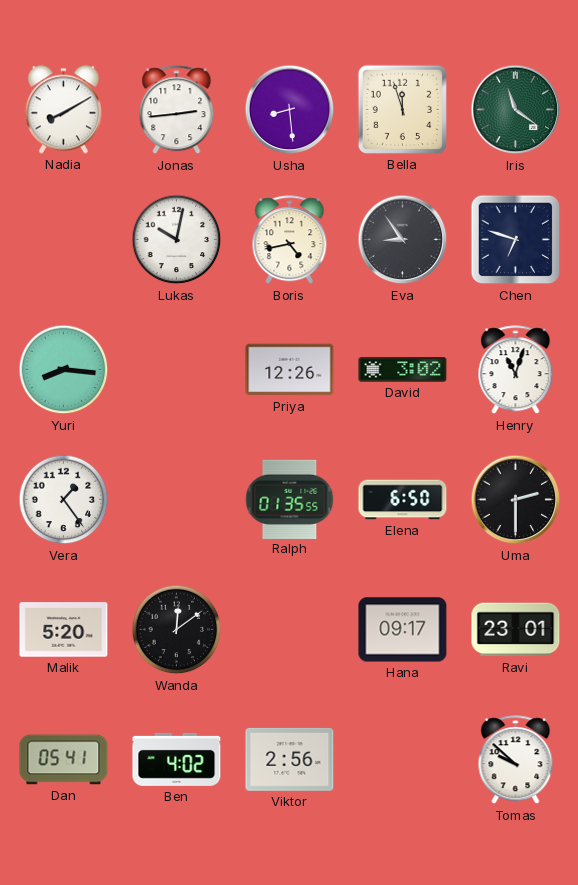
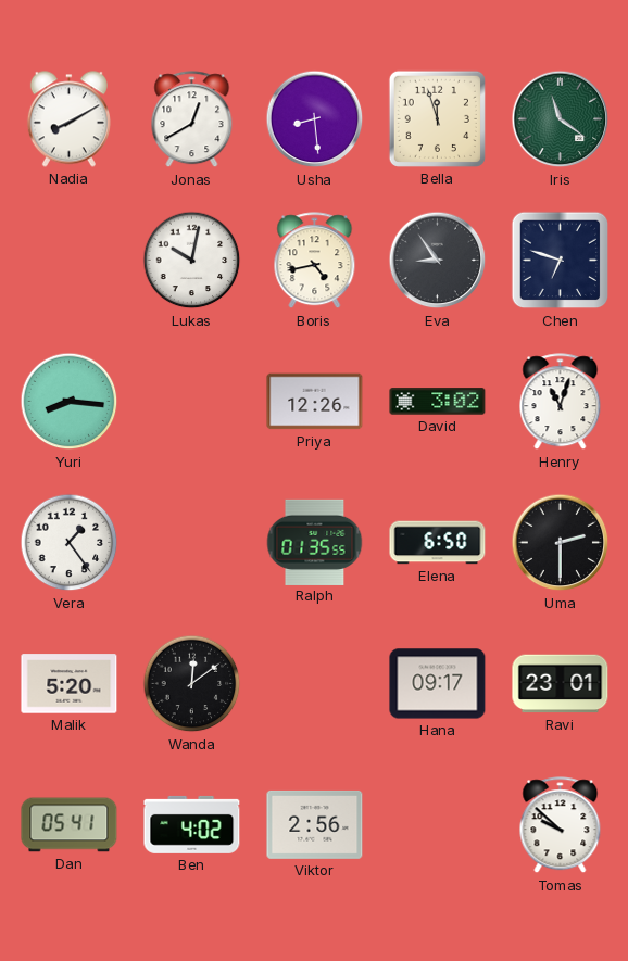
Jonas: 2:44 -> 12:40
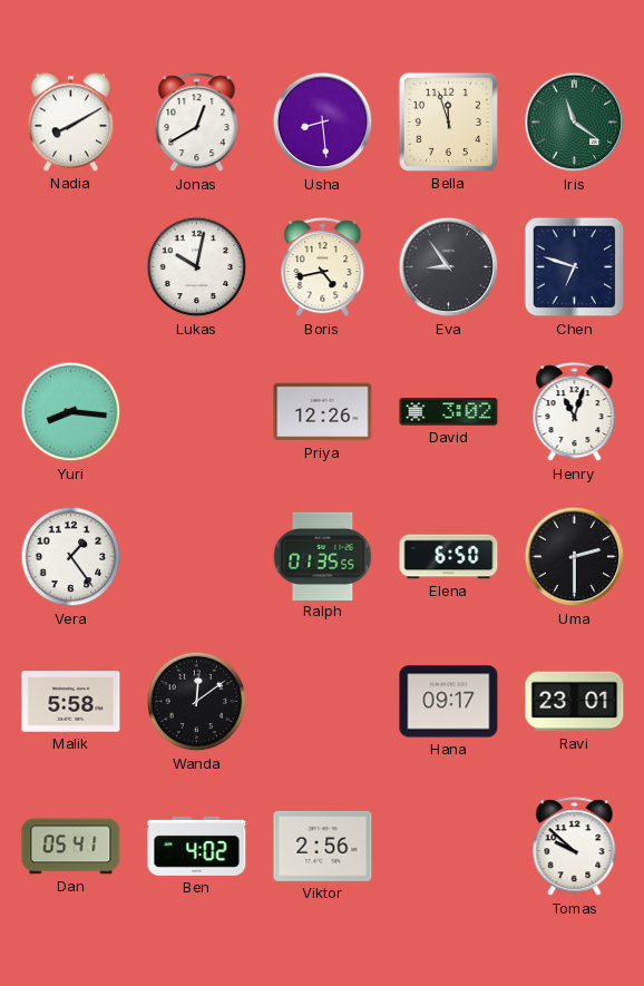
Malik: 5:20 -> 5:58
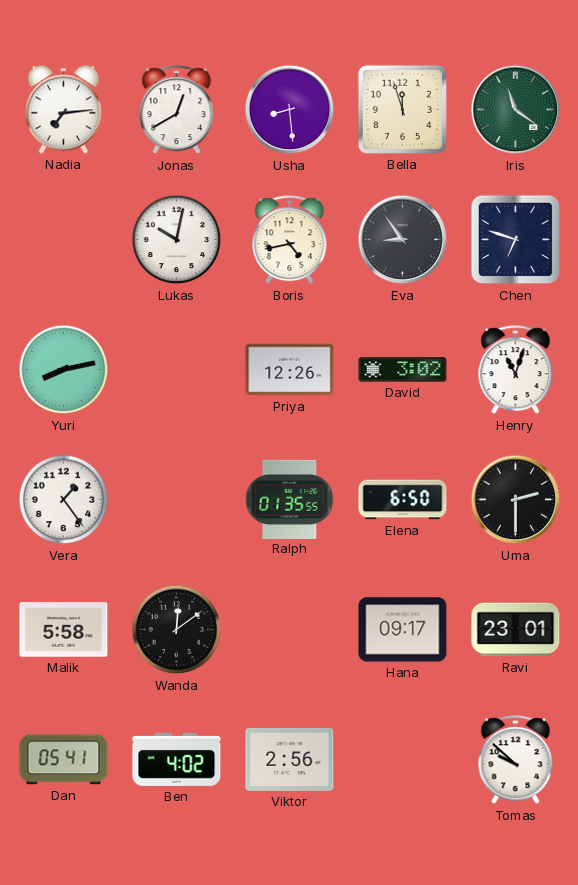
Nadia: 8:10 -> 7:14
Yuri: 8:16 -> 8:13
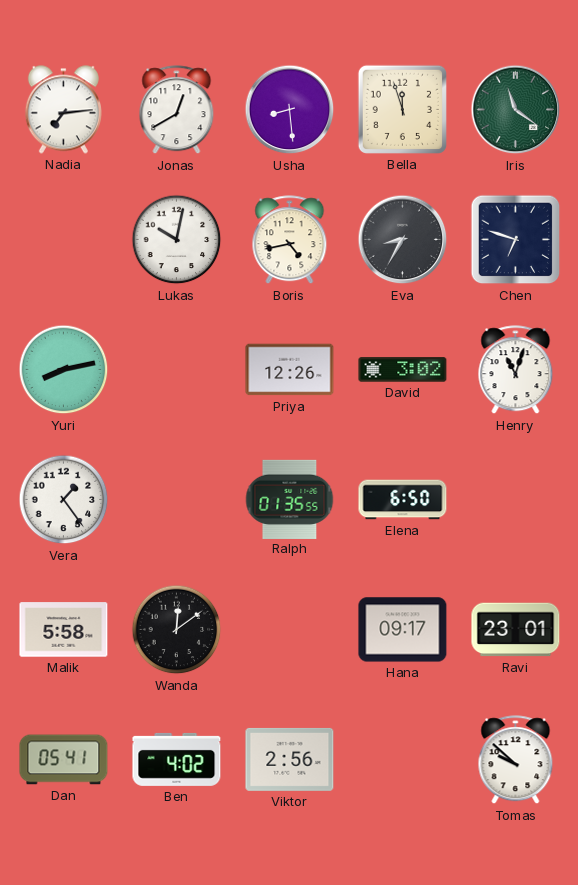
Eva: 8:54 -> 8:35
Uma: 2:30 -> none
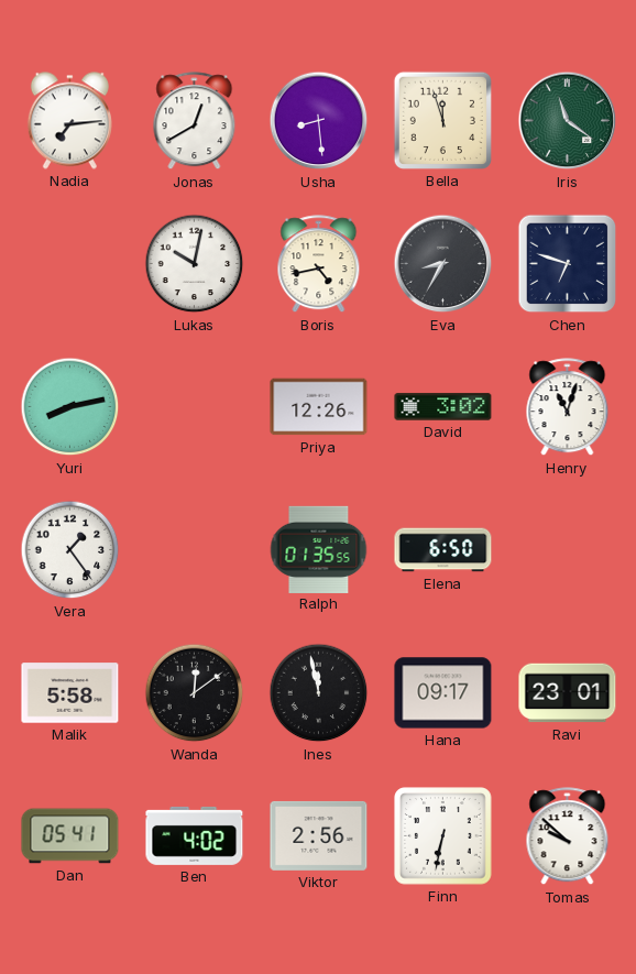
Ines: none -> 11:58
Finn: none -> 6:32
